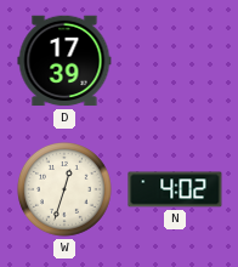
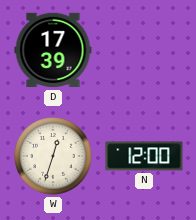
N: 4:02 -> 12:00
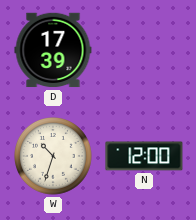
W: 12:33 -> 10:33
